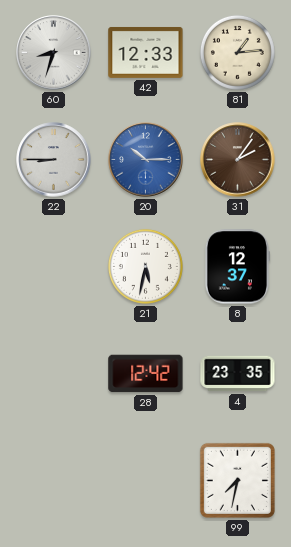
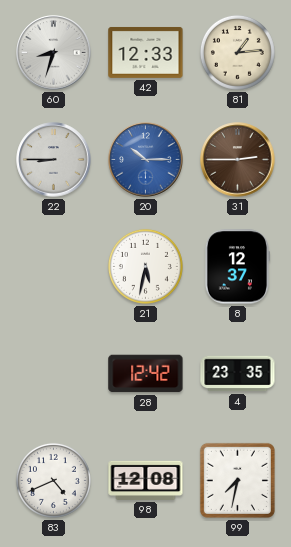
31: 2:06 -> 2:45
83: none -> 4:41
98: none -> 12:08
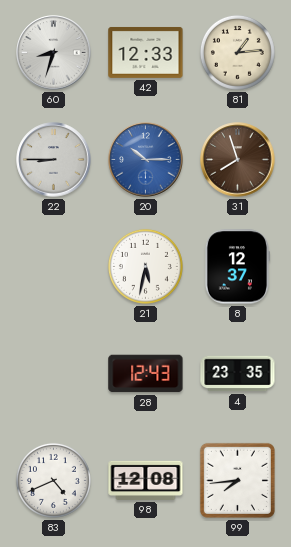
31: 2:45 -> 7:57
28: 12:42 -> 12:43
99: 7:32 -> 7:44
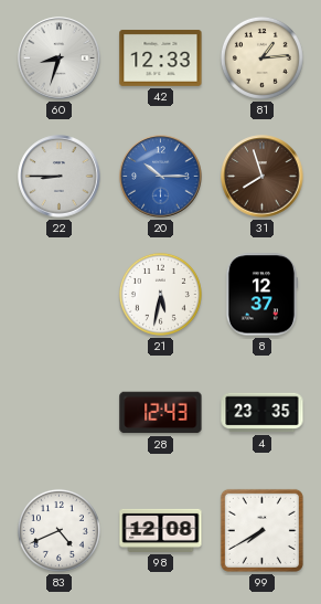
99: 7:44 -> 7:40
